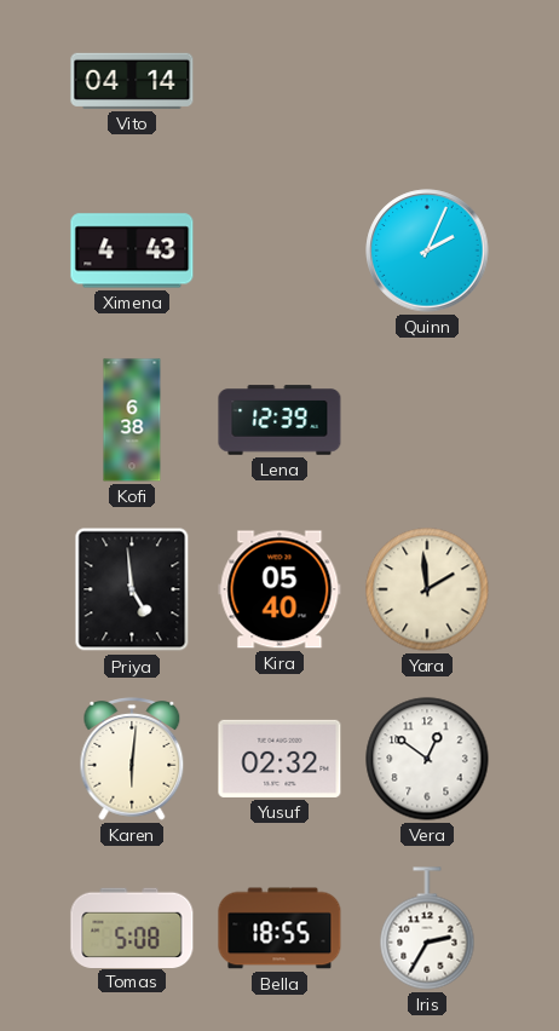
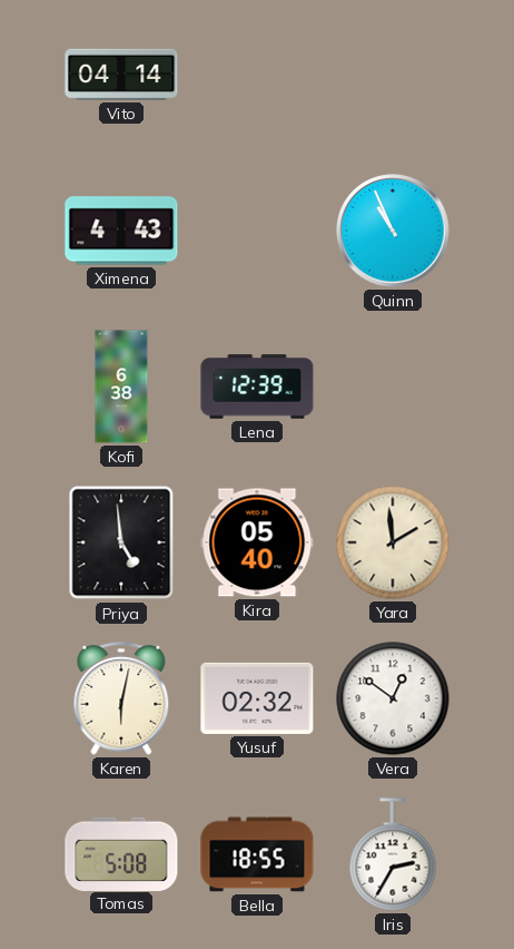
Quinn: 2:04 -> 10:56
Karen: 6:01 -> 6:02
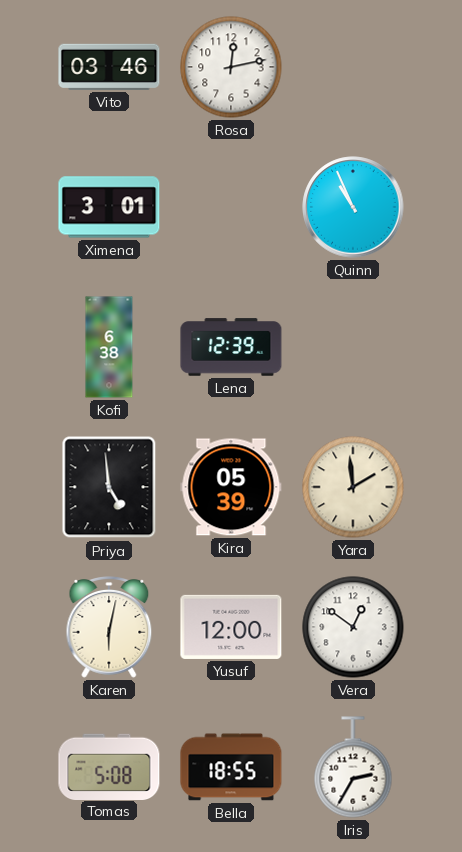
Vito: 04:14 -> 03:46
Rosa: none -> 12:13
Ximena: 4:43 -> 3:01
Kira: 05:40 -> 05:39
Yusuf: 02:32 -> 12:00
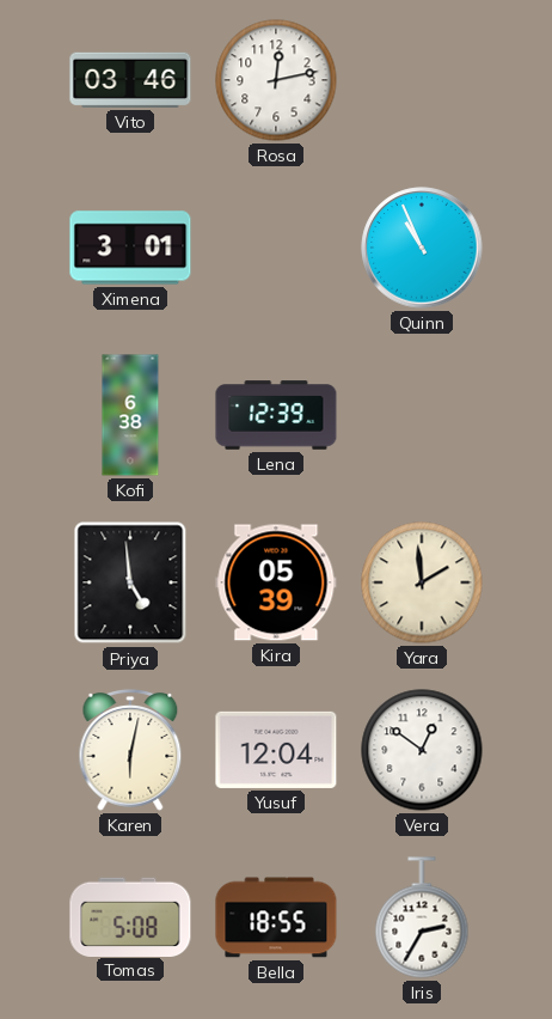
Yusuf: 12:00 -> 12:04
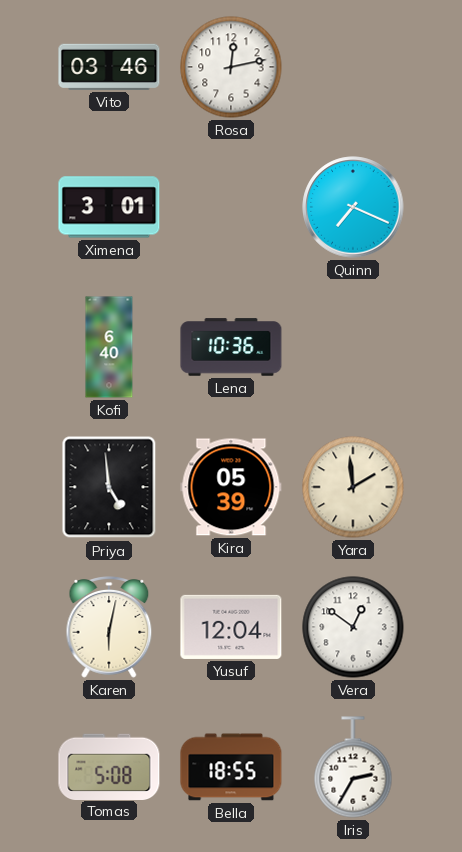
Quinn: 10:56 -> 7:19
Kofi: 6:38 -> 6:40
Lena: 12:39 -> 10:36
